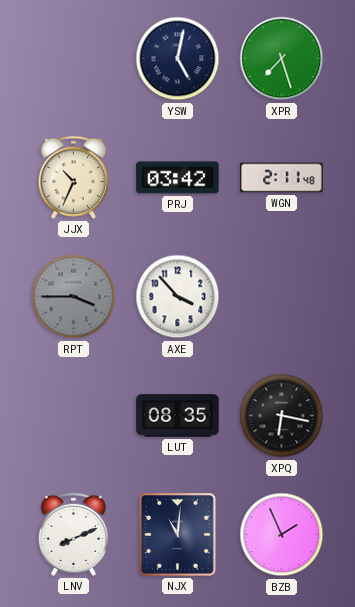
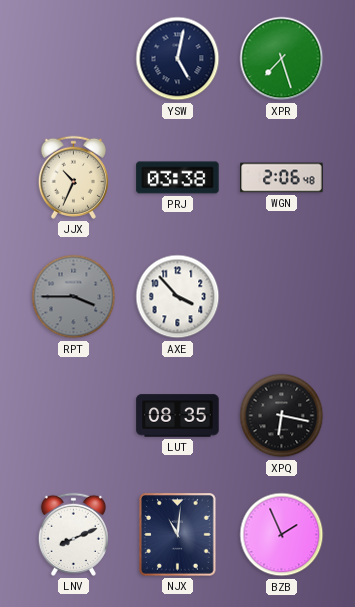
PRJ: 03:42 -> 03:38
WGN: 2:11 -> 2:06
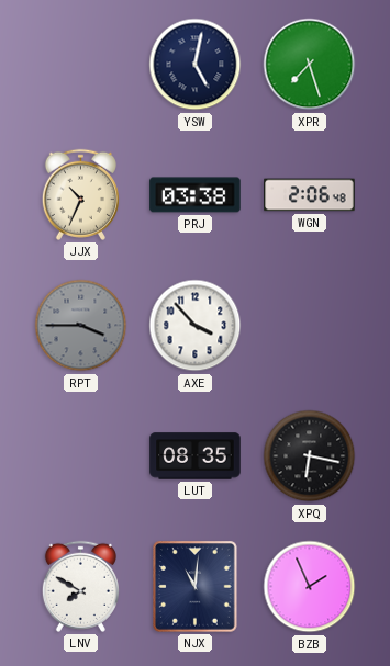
LNV: 8:11 -> 7:50
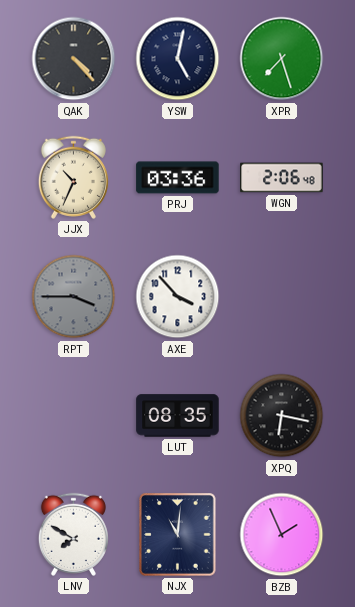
QAK: none -> 4:23
PRJ: 03:38 -> 03:36
